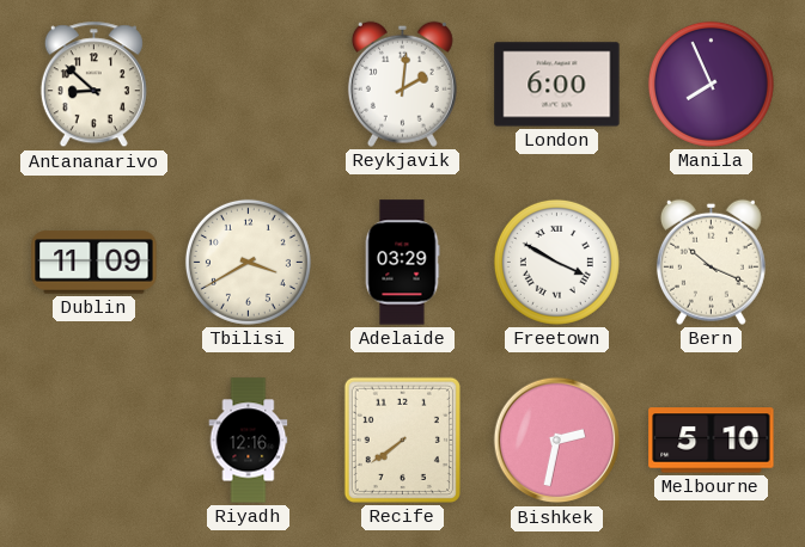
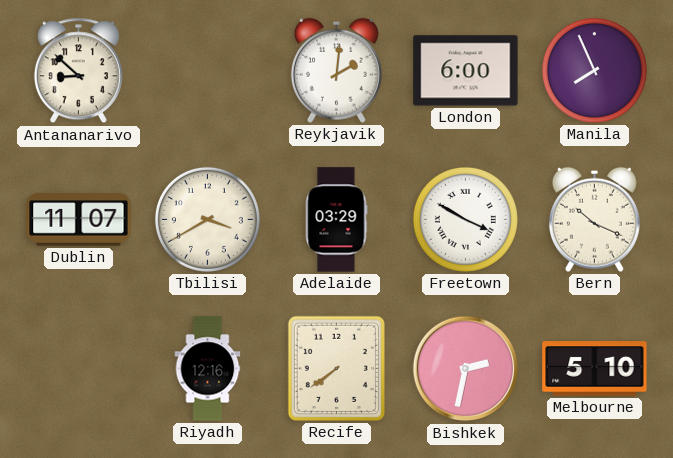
Dublin: 11:09 -> 11:07
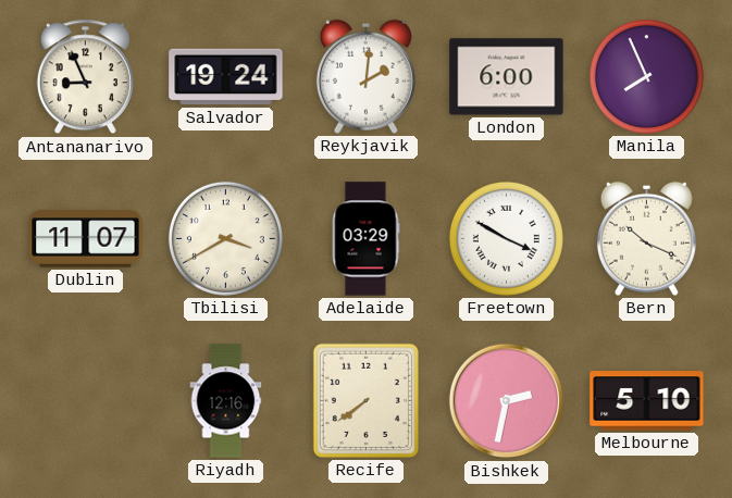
Antananarivo: 8:52 -> 8:56
Salvador: none -> 19:24
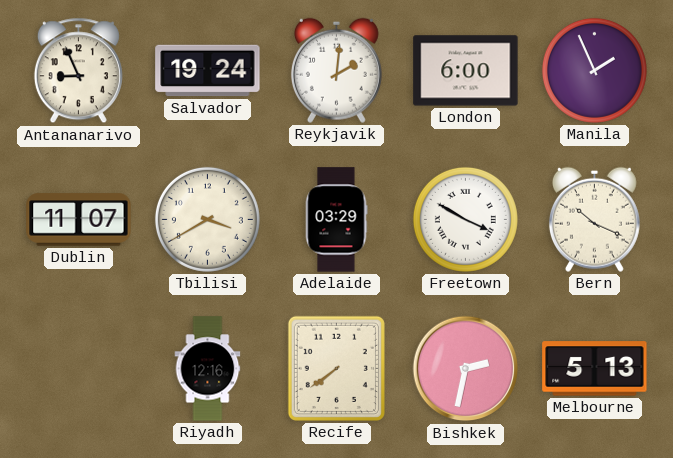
Manila: 7:56 -> 1:56
Melbourne: 5:10 -> 5:13
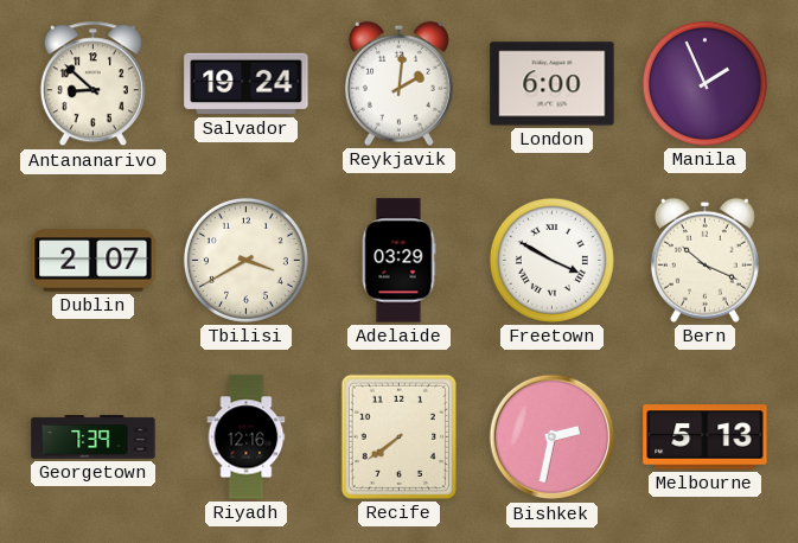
Antananarivo: 8:56 -> 8:52
Dublin: 11:07 -> 2:07
Georgetown: none -> 7:39
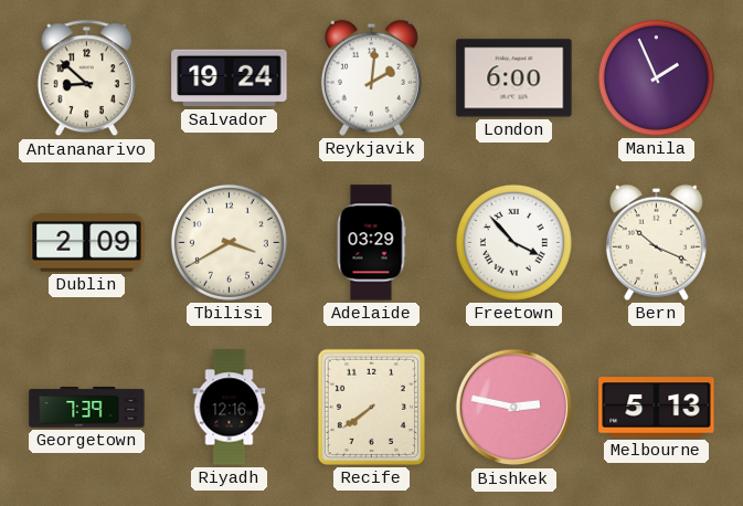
Dublin: 2:07 -> 2:09
Freetown: 3:50 -> 3:53
Bishkek: 2:32 -> 2:47
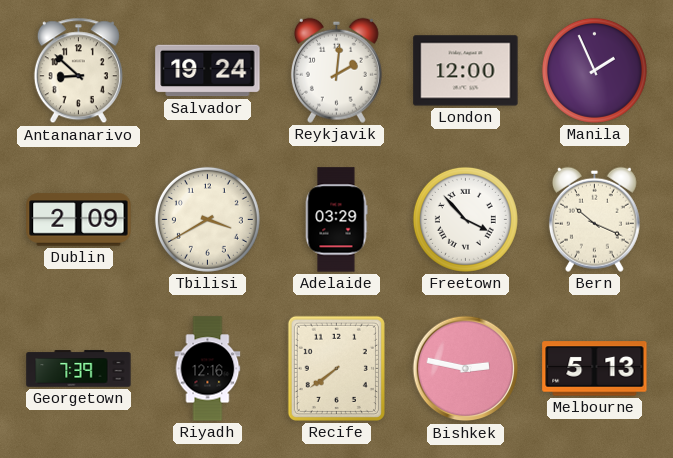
London: 6:00 -> 12:00
